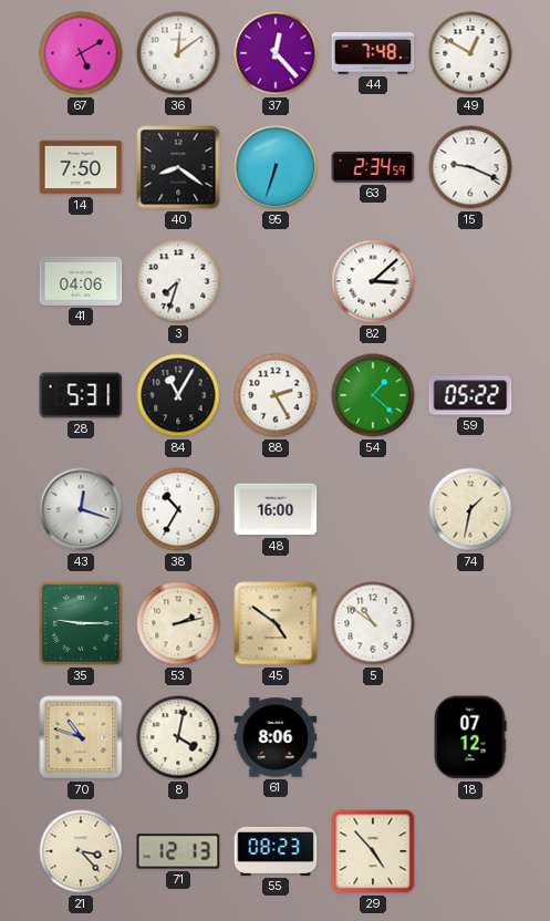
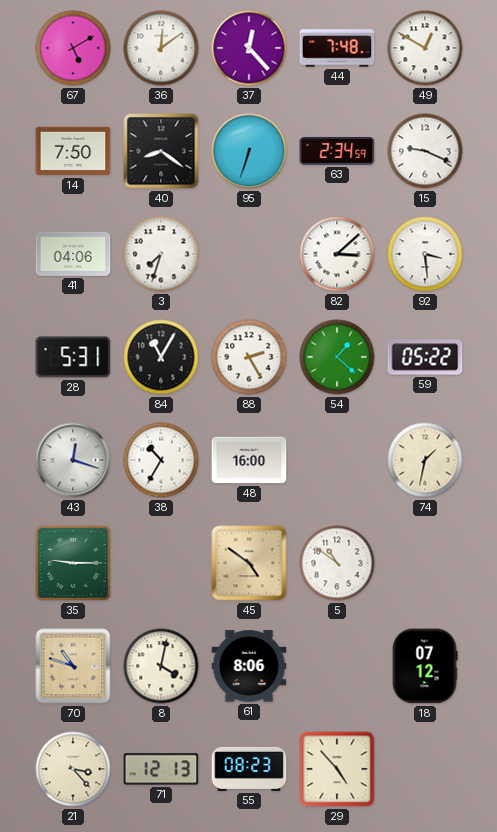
92: none -> 3:29
53: 2:13 -> none
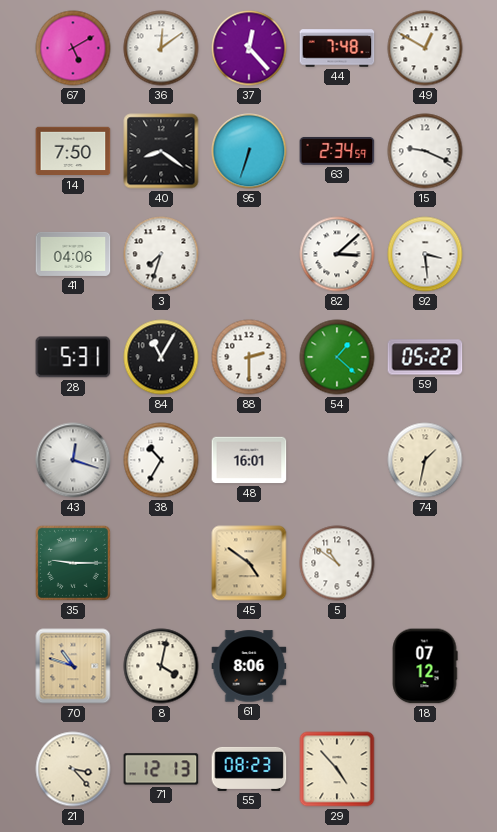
88: 2:25 -> 2:30
48: 16:00 -> 16:01
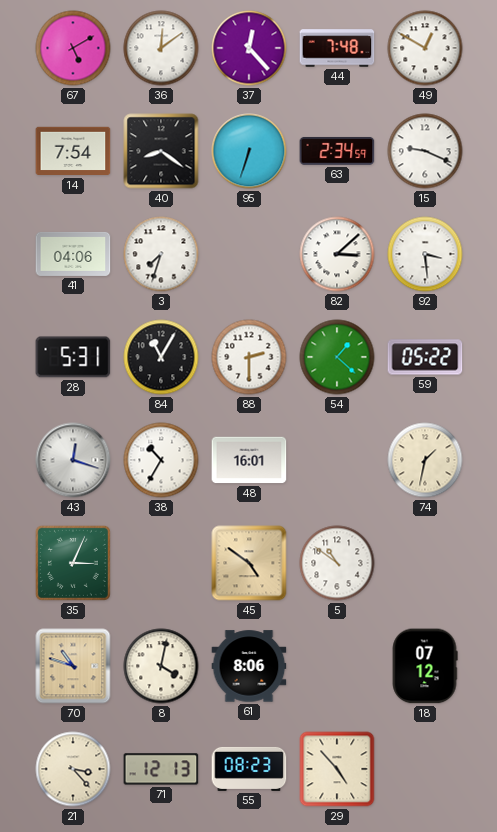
14: 7:50 -> 7:54
35: 9:15 -> 3:04
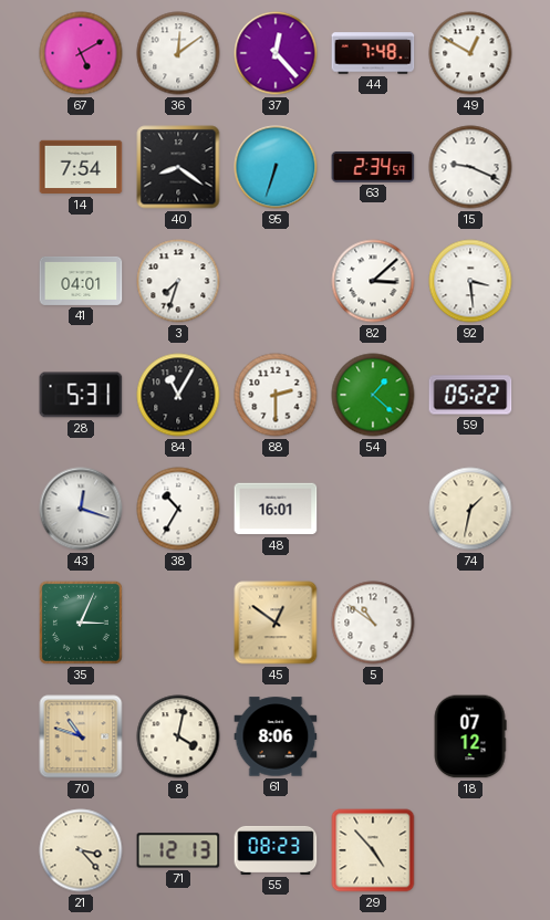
41: 04:06 -> 04:01
45: 4:51 -> 12:51
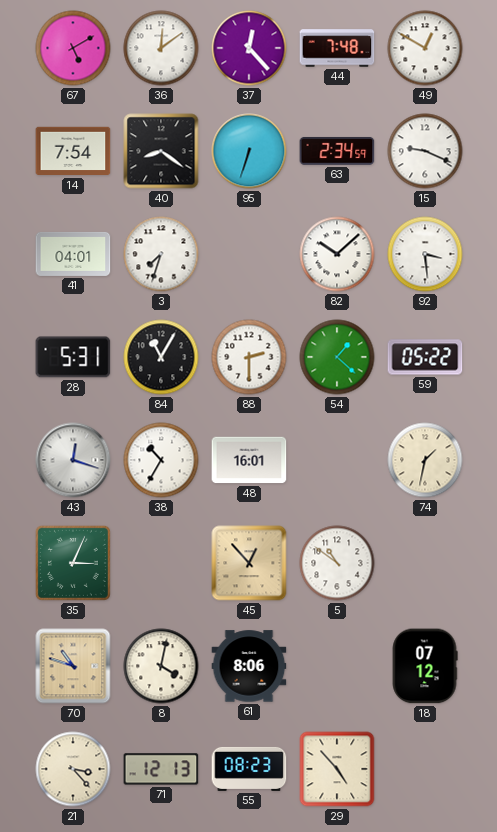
82: 3:08 -> 10:08
45: 12:51 -> 12:53
